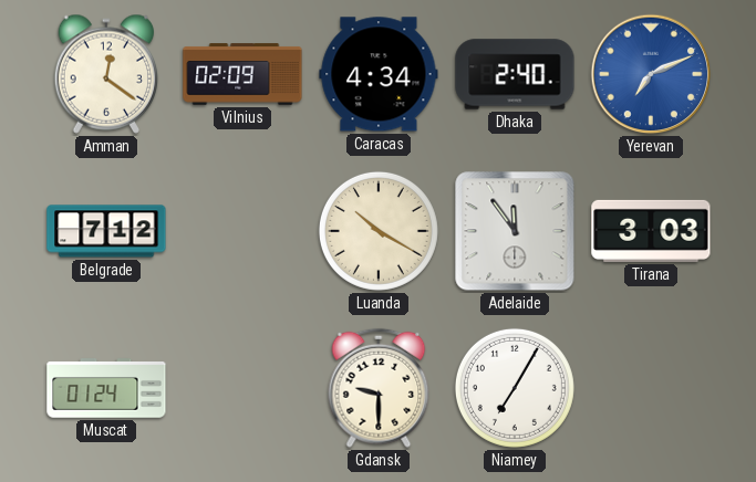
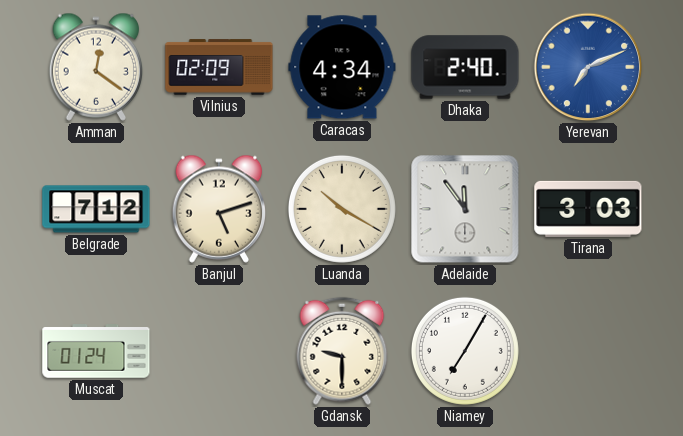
Banjul: none -> 5:12
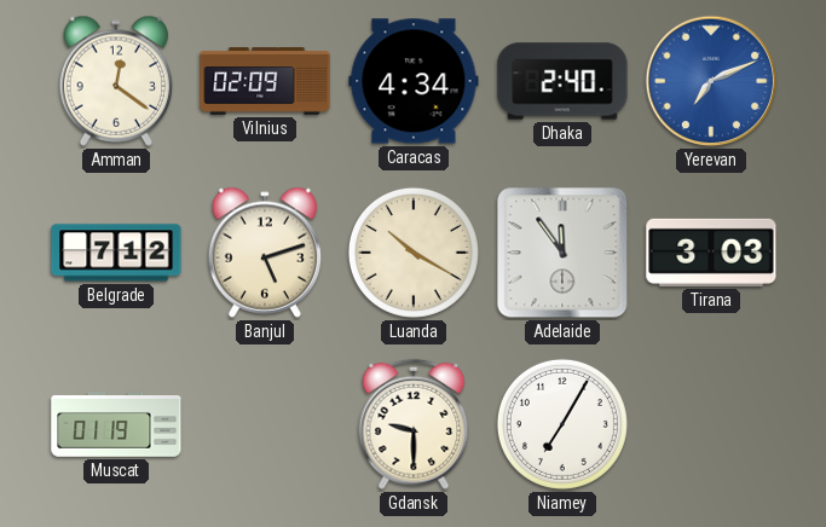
Muscat: 01:24 -> 01:19
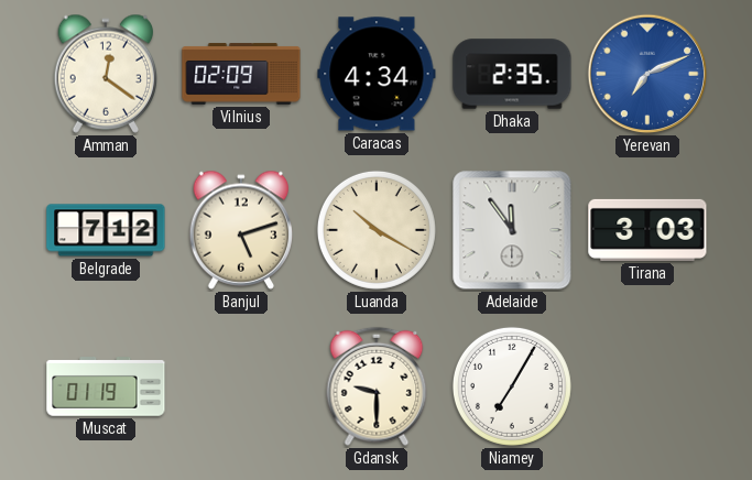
Dhaka: 2:40 -> 2:35
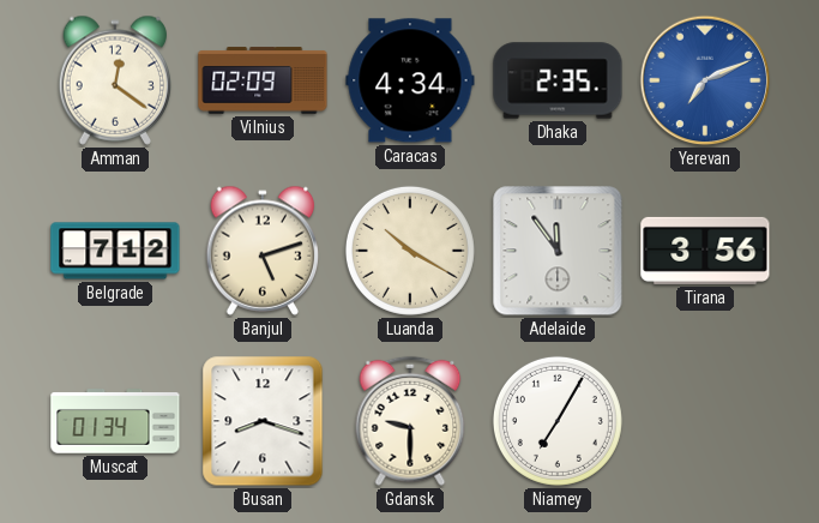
Tirana: 3:03 -> 3:56
Muscat: 01:19 -> 01:34
Busan: none -> 8:18
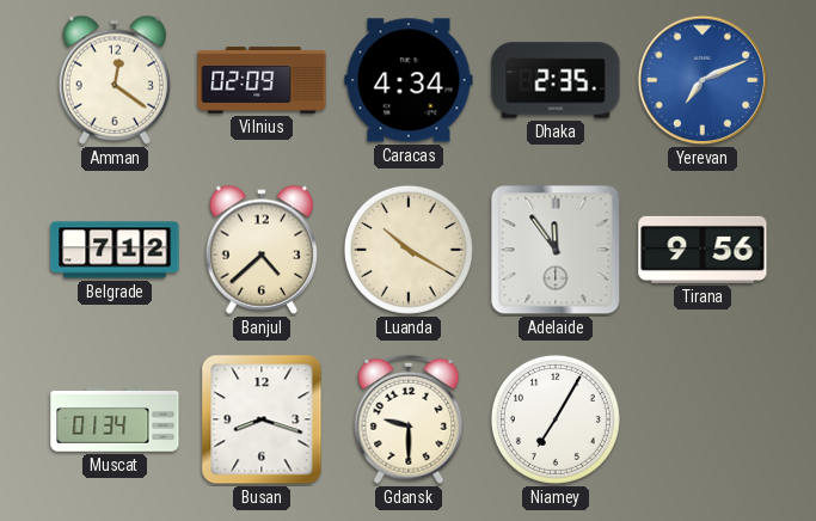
Banjul: 5:12 -> 4:38
Tirana: 3:56 -> 9:56
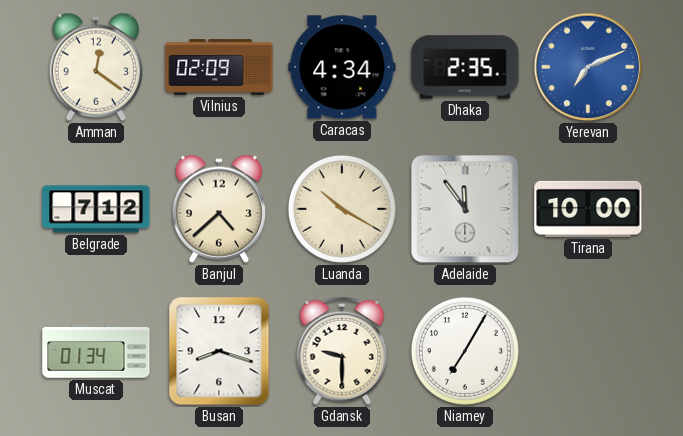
Tirana: 9:56 -> 10:00
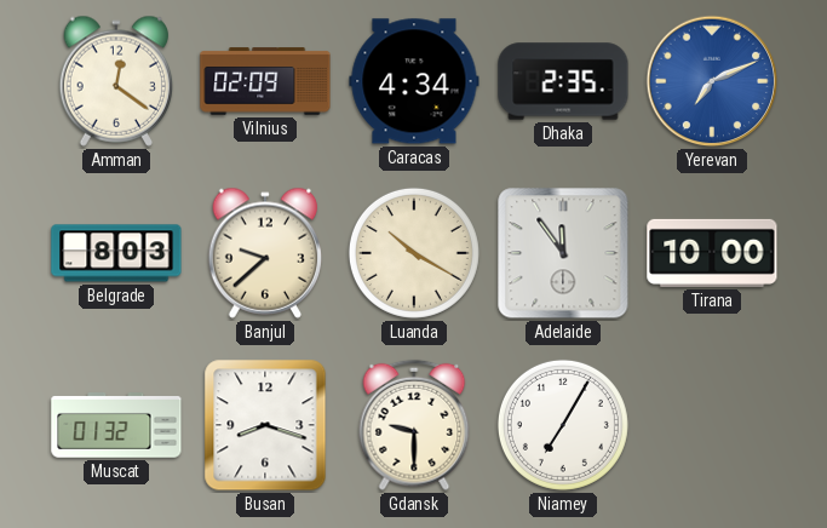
Belgrade: 7:12 -> 8:03
Banjul: 4:38 -> 9:38
Muscat: 01:34 -> 01:32
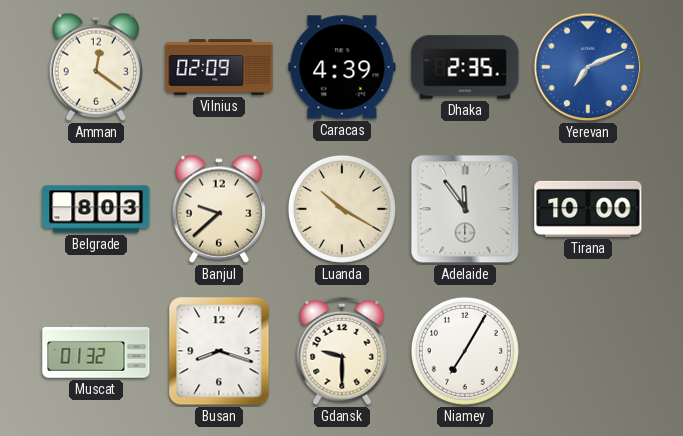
Caracas: 4:34 -> 4:39
